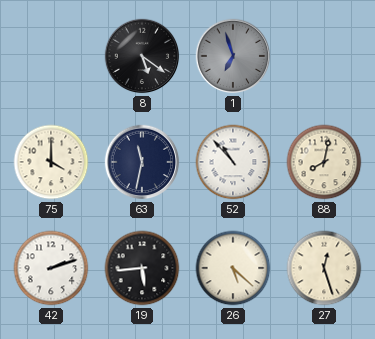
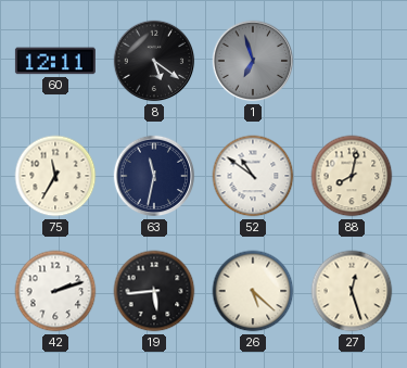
60: none -> 12:11
75: 4:00 -> 11:35
52: 10:53 -> 10:51
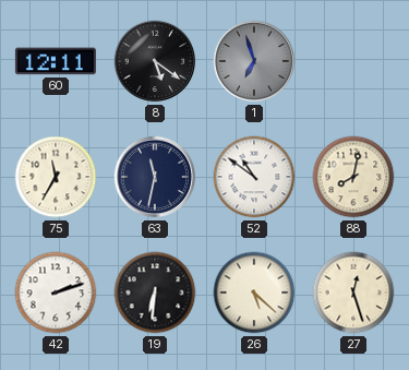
19: 5:44 -> 6:31
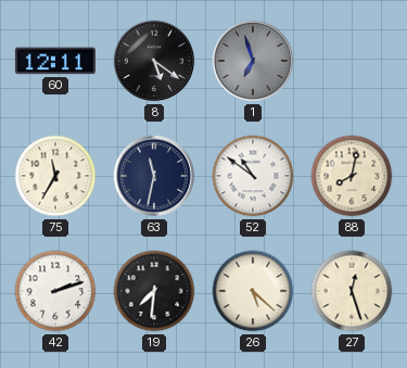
19: 6:31 -> 7:31
